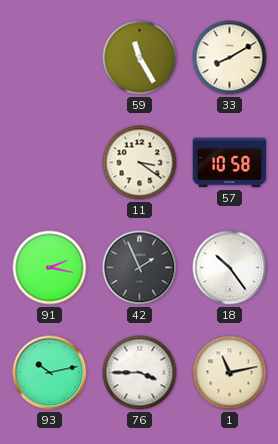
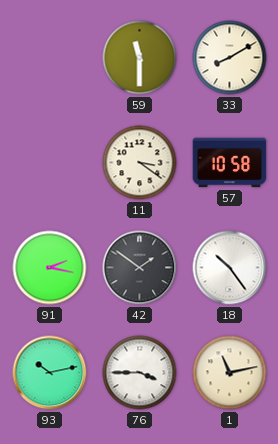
59: 11:25 -> 11:30
42: 1:56 -> 1:51
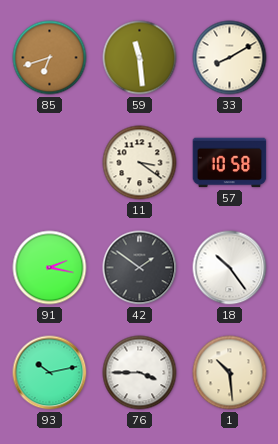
85: none -> 6:42
59: 11:30 -> 11:29
1: 11:13 -> 10:29
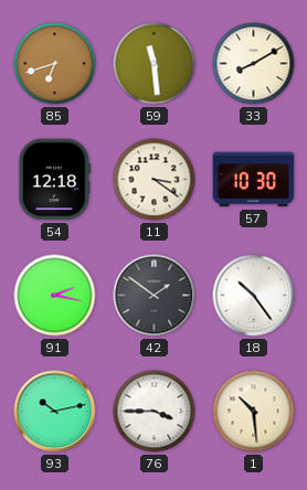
54: none -> 12:18
57: 10:58 -> 10:30
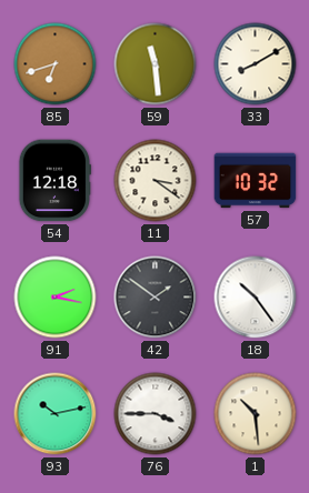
57: 10:30 -> 10:32
